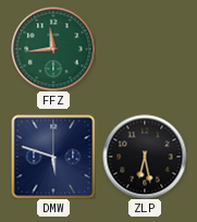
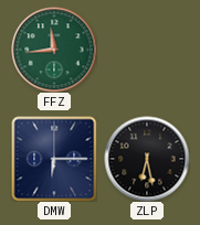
DMW: 5:48 -> 6:15
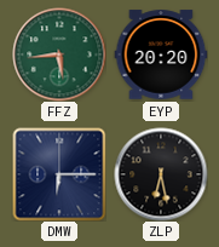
FFZ: 11:44 -> 5:44
EYP: none -> 20:20
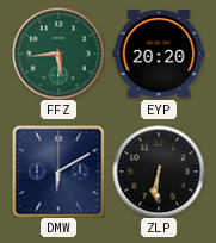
DMW: 6:15 -> 6:10
ZLP: 6:28 -> 6:31
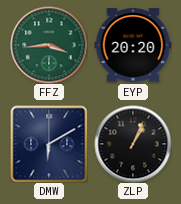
FFZ: 5:44 -> 3:44
ZLP: 6:31 -> 1:04
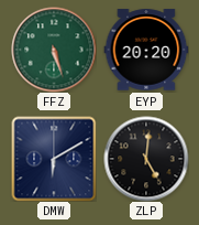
FFZ: 3:44 -> 5:27
ZLP: 1:04 -> 5:01
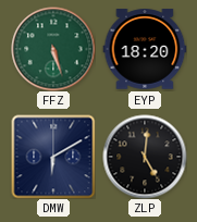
EYP: 20:20 -> 18:20
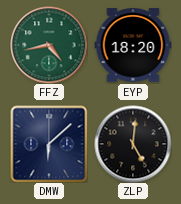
FFZ: 5:27 -> 4:43
DMW: 6:10 -> 6:08
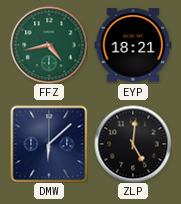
EYP: 18:20 -> 18:21
